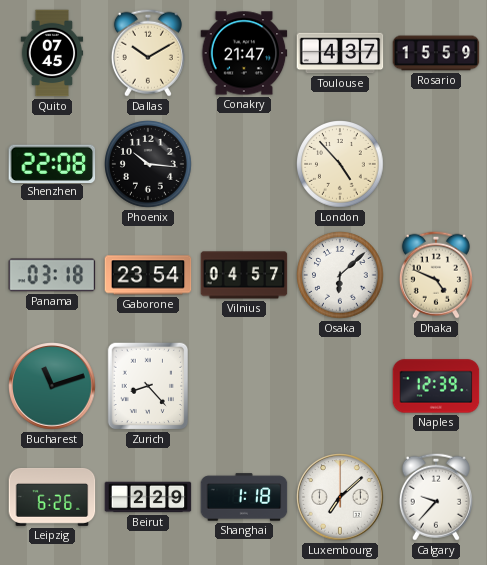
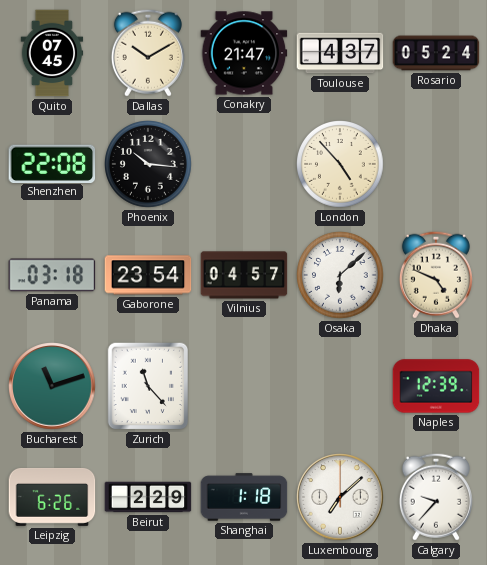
Rosario: 15:59 -> 05:24
Zurich: 8:23 -> 11:23
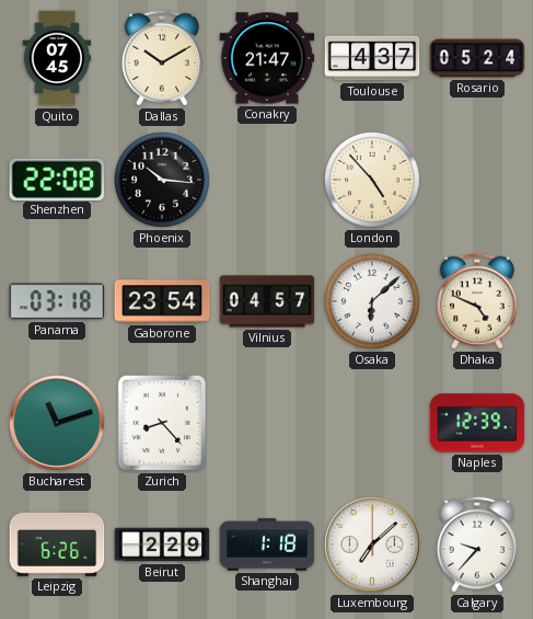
Zurich: 11:23 -> 8:23
